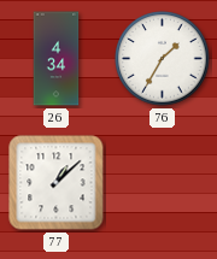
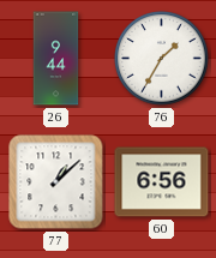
26: 4:34 -> 9:44
60: none -> 6:56
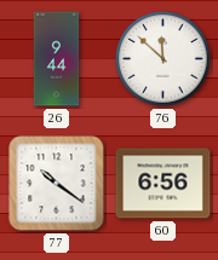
76: 1:35 -> 11:52
77: 1:08 -> 10:21
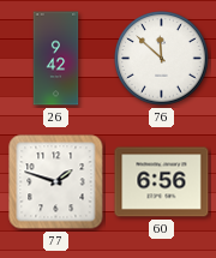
26: 9:44 -> 9:42
77: 10:21 -> 1:48
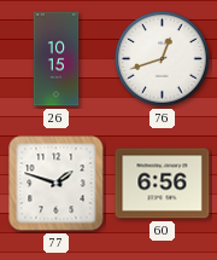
26: 9:42 -> 10:15
76: 11:52 -> 12:42
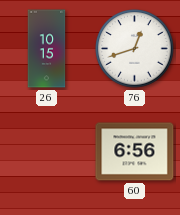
77: 1:48 -> none
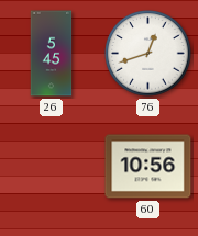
26: 10:15 -> 5:45
60: 6:56 -> 10:56
